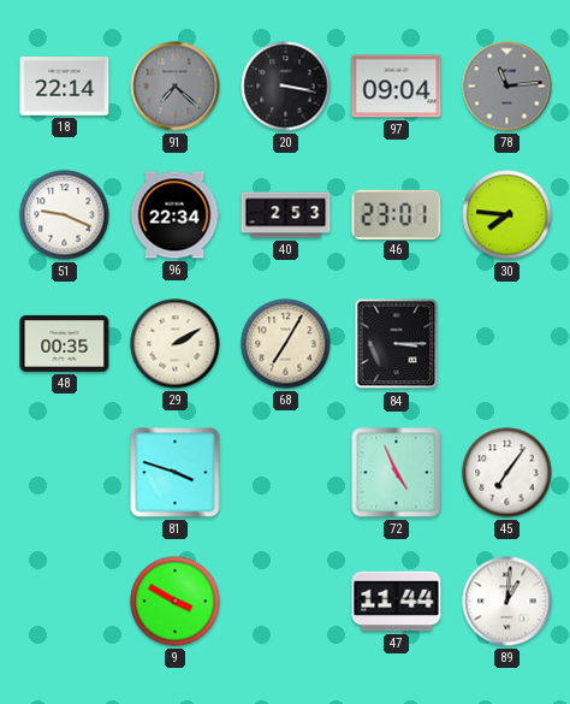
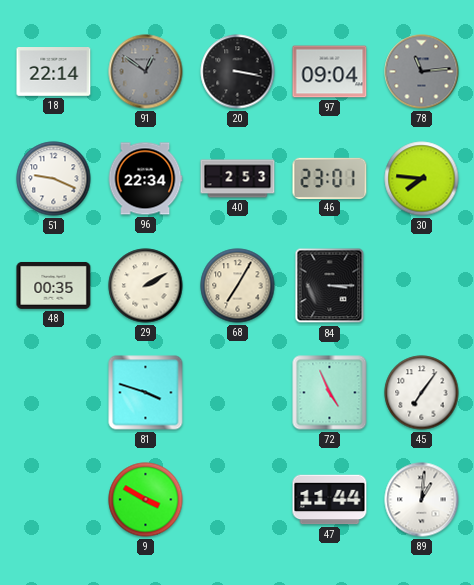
91: 7:22 -> 12:51
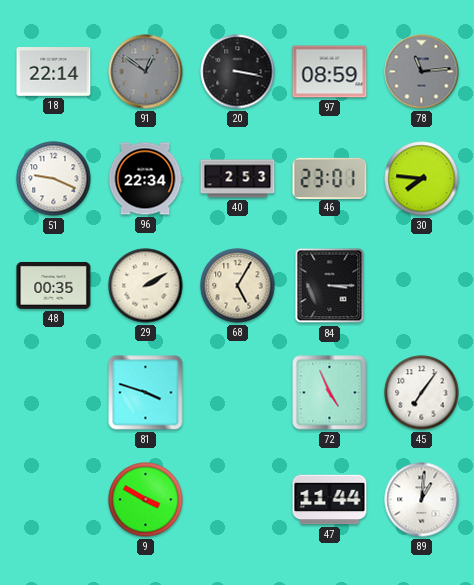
97: 09:04 -> 08:59
68: 7:05 -> 5:05
